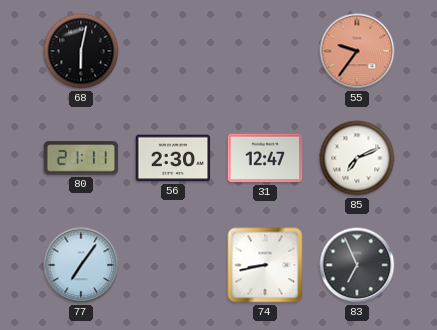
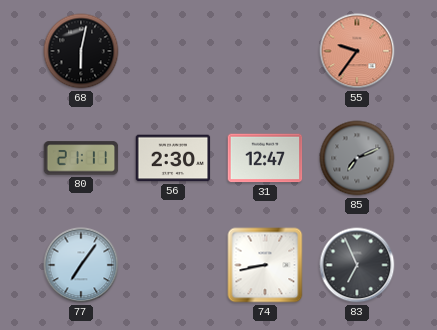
85 dial: white -> grey
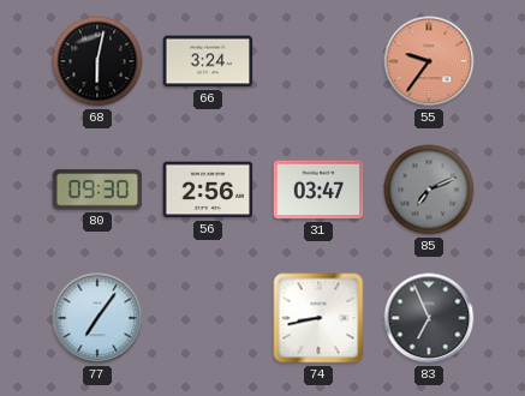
66: none -> 3:24
80: 21:11 -> 09:30
56: 2:30 -> 2:56
31: 12:47 -> 03:47
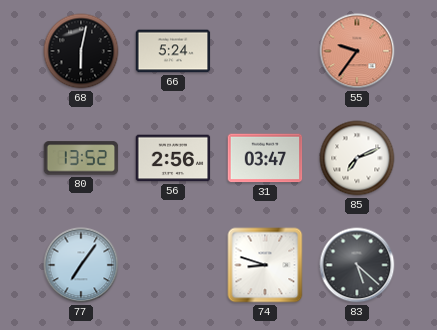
66: 3:24 -> 5:24
80: 09:30 -> 13:52
85 dial: grey -> white
74: 8:43 -> 8:48
83: 6:56 -> 5:22
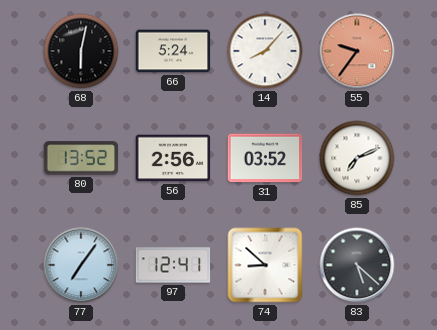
14: none -> 8:07
31: 03:47 -> 03:52
97: none -> 12:41
74: 8:48 -> 8:52
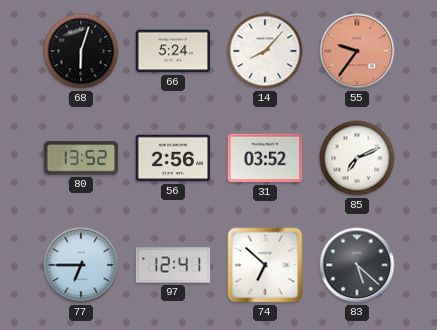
68: 6:02 -> 6:03
77: 7:06 -> 6:45
74: 8:52 -> 6:52
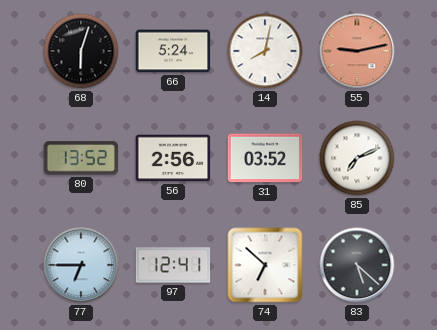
14: 8:07 -> 8:02
55: 9:36 -> 9:13
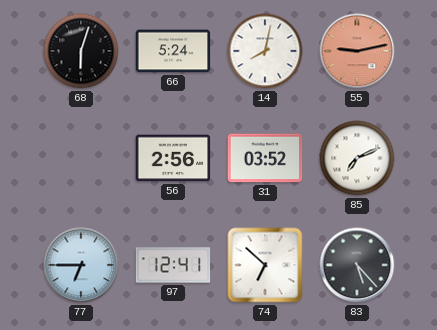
80: 13:52 -> none
83: 5:22 -> 5:23
